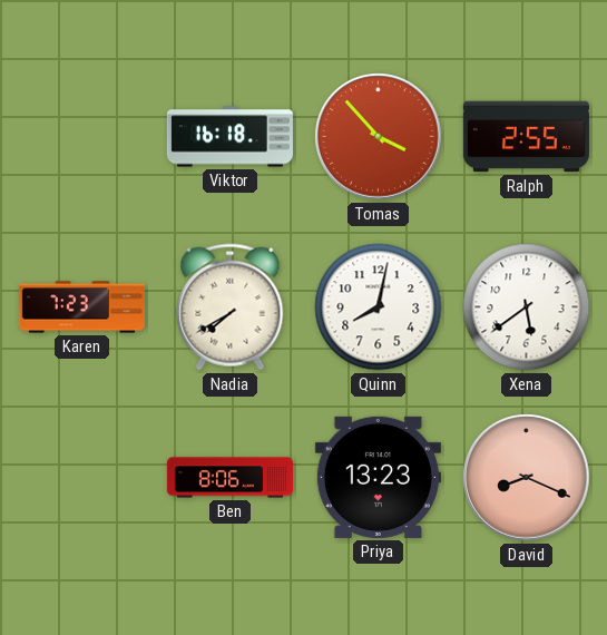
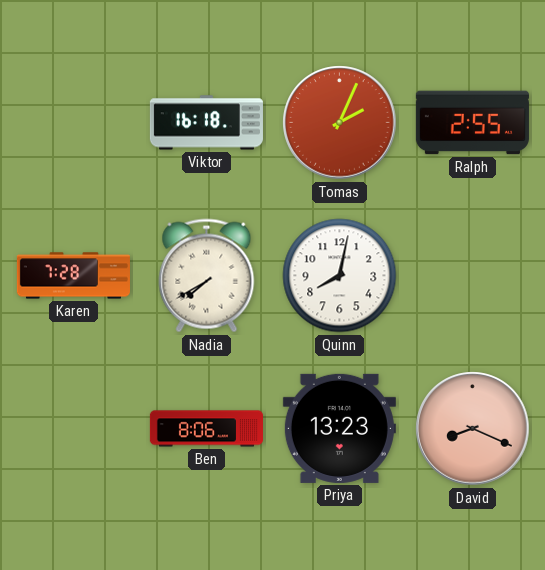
Tomas: 3:53 -> 2:04
Karen: 7:23 -> 7:28
Xena: 5:39 -> none
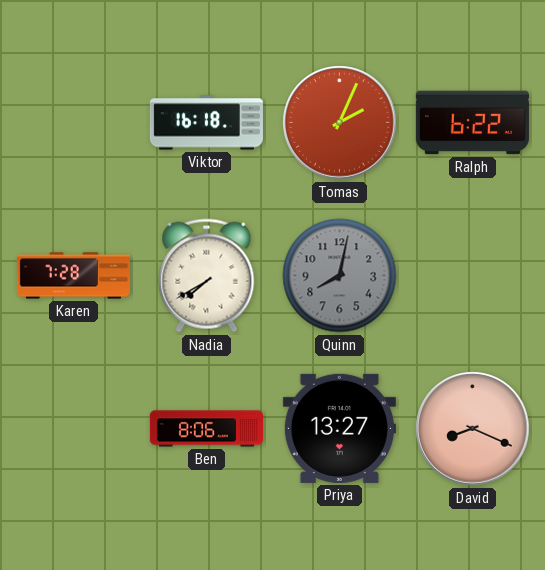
Ralph: 2:55 -> 6:22
Quinn dial: white -> grey
Priya: 13:23 -> 13:27
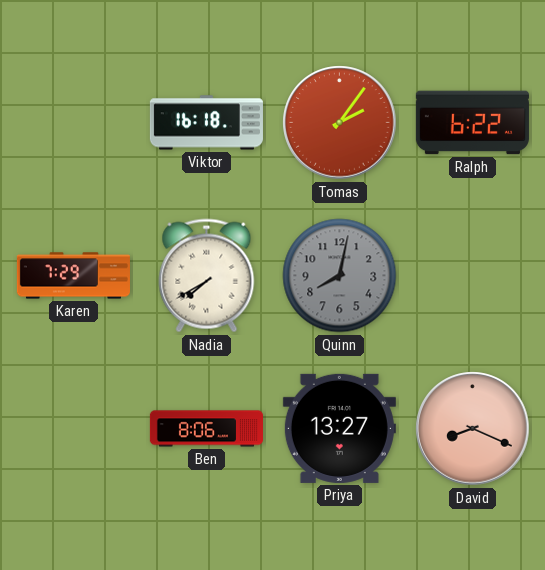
Tomas: 2:04 -> 2:06
Karen: 7:28 -> 7:29
